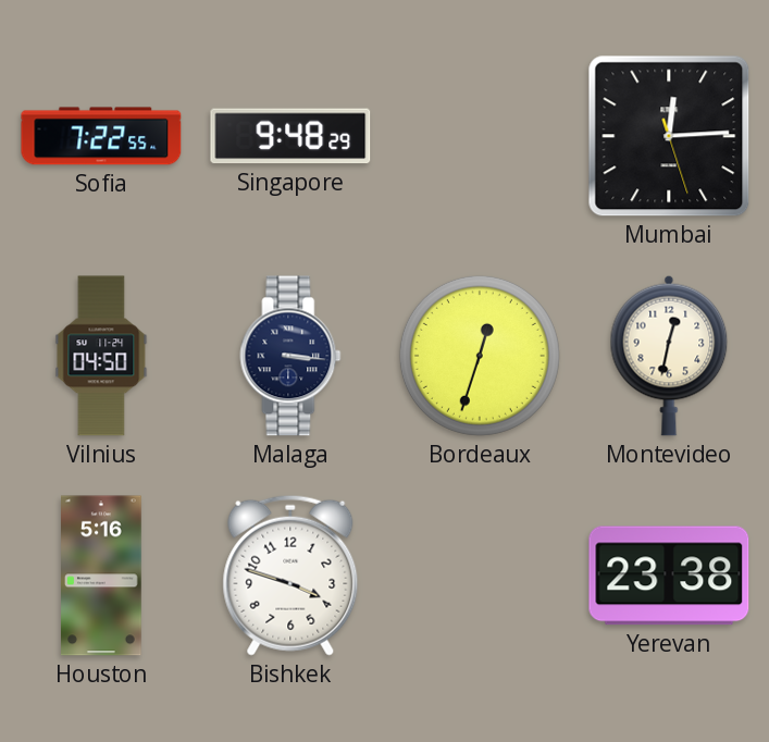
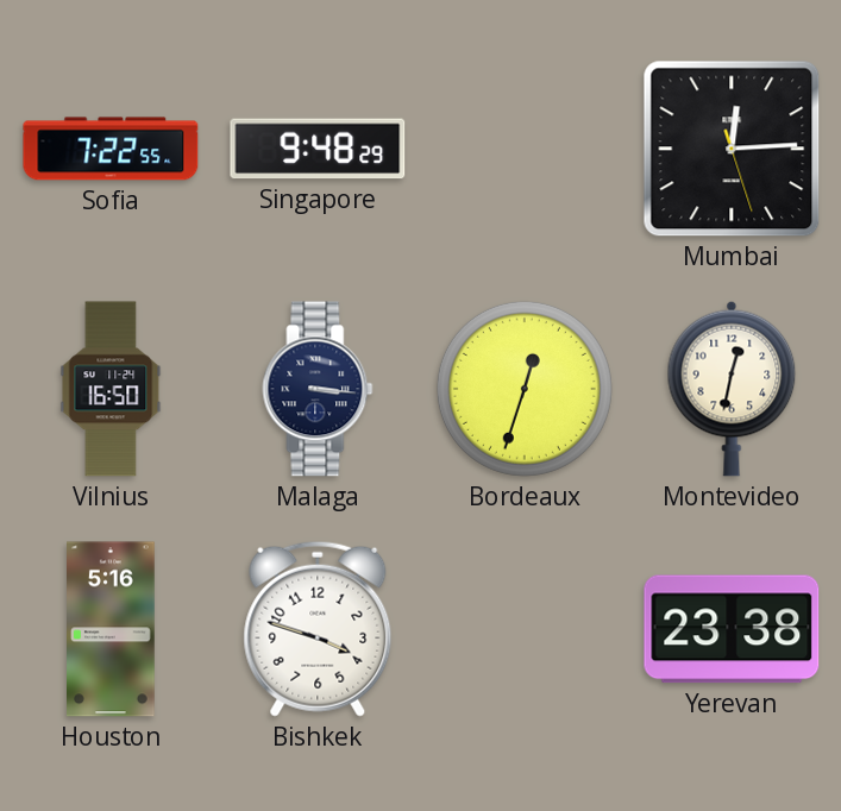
Vilnius: 04:50 -> 16:50
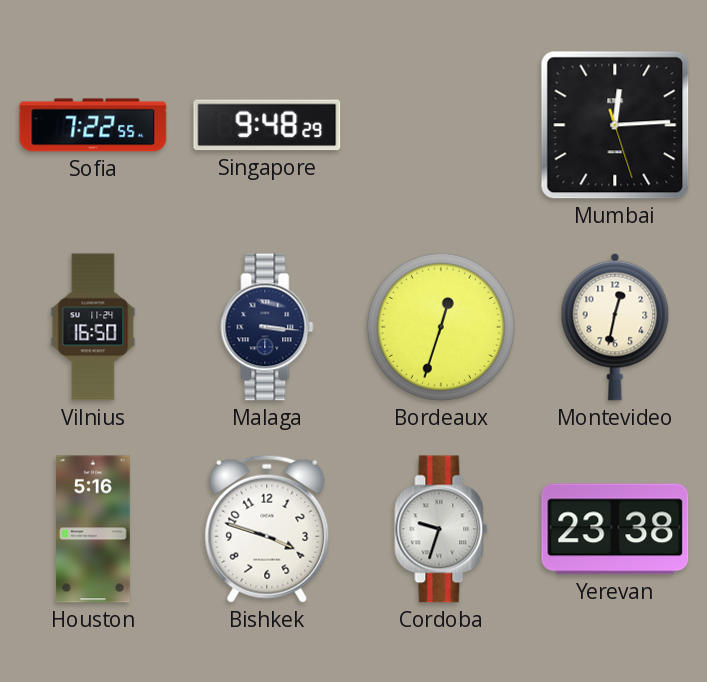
Cordoba: none -> 9:33
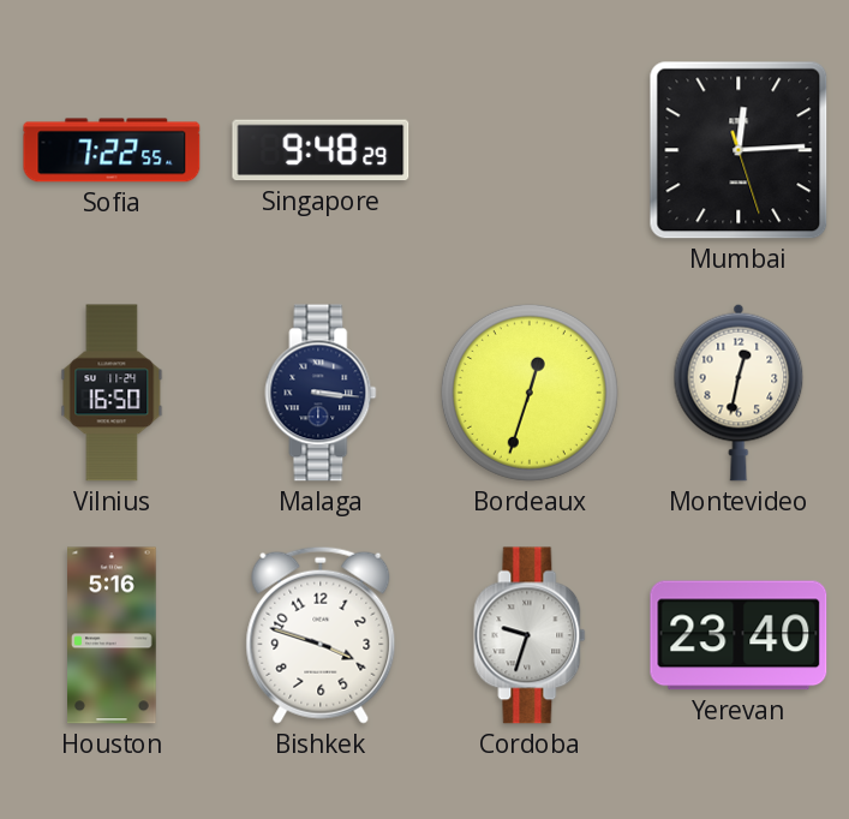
Yerevan: 23:38 -> 23:40
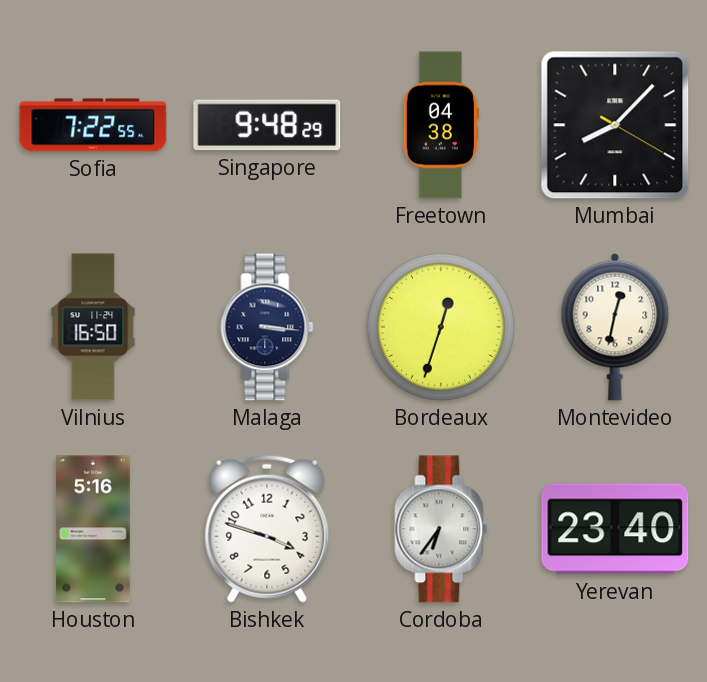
Freetown: none -> 04:38
Mumbai: 12:14 -> 8:07
Cordoba: 9:33 -> 6:36
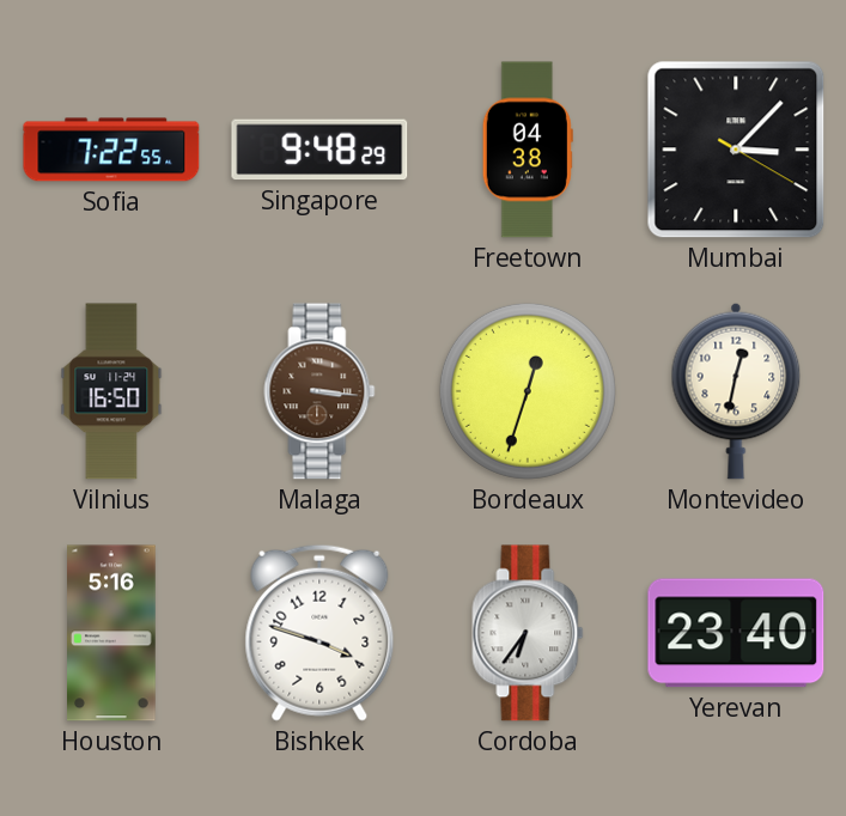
Mumbai: 8:07 -> 3:07
Malaga dial: navy -> brown
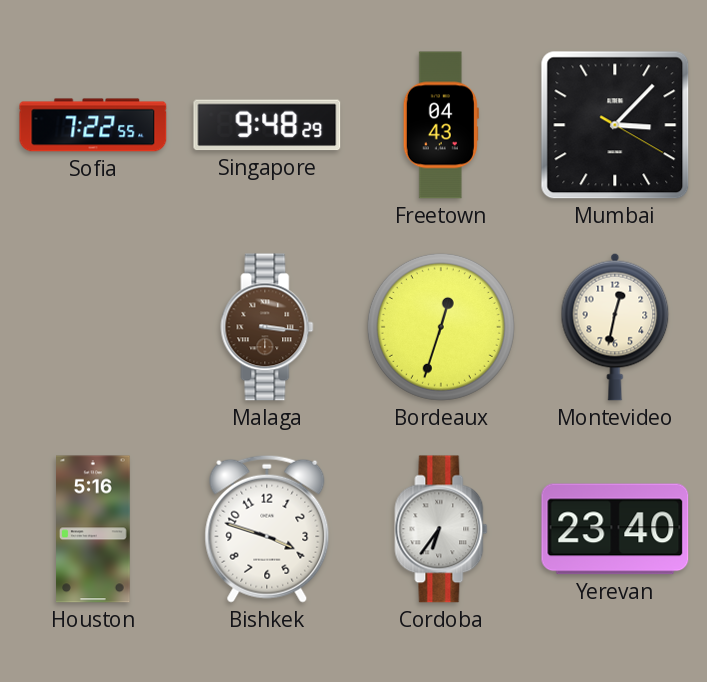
Freetown: 04:38 -> 04:43
Vilnius: 16:50 -> none
